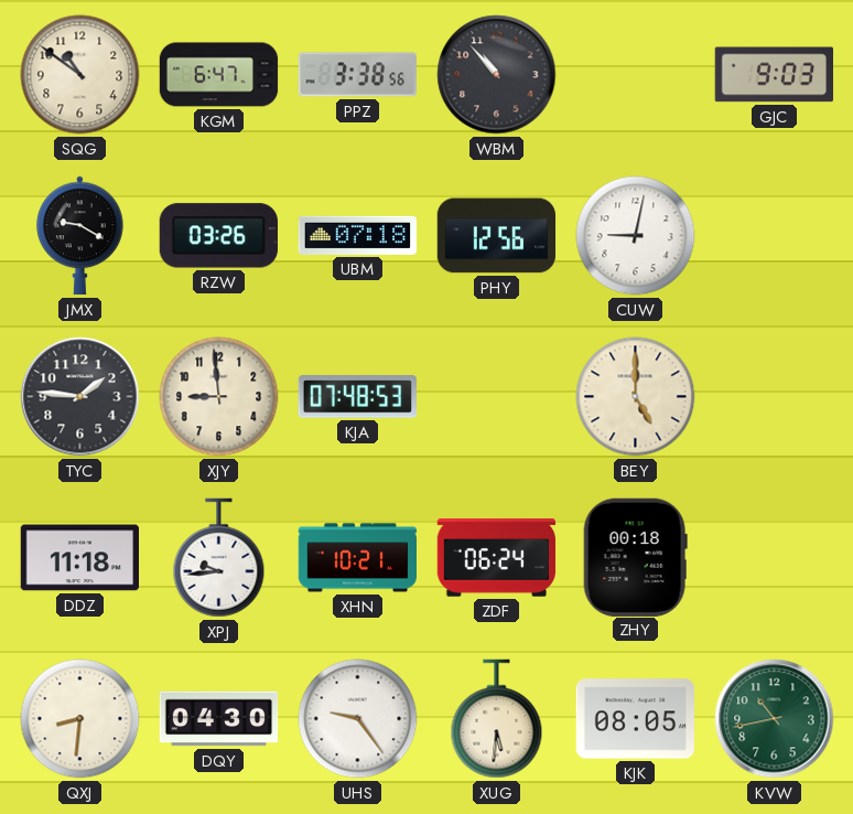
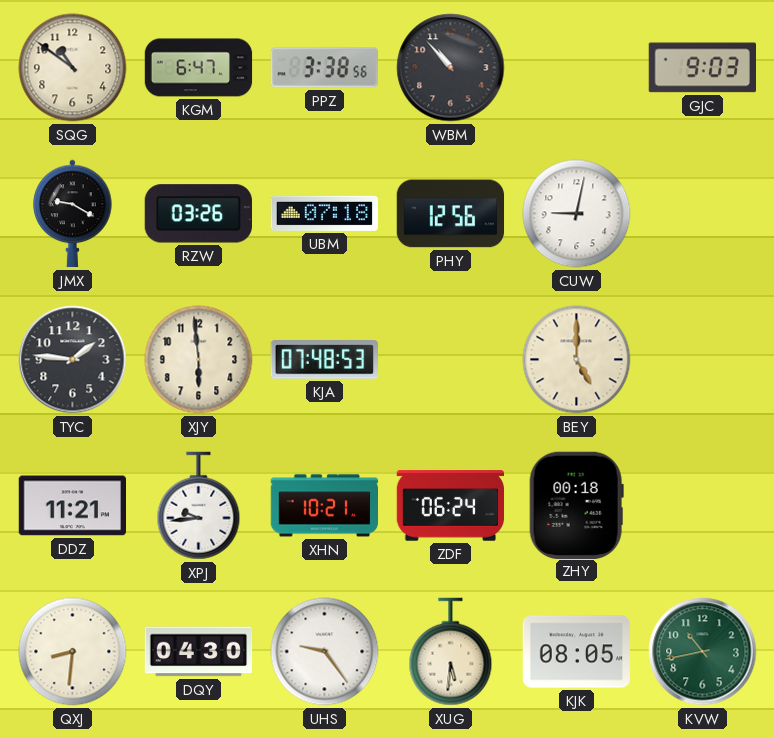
XJY: 8:59 -> 5:59
DDZ: 11:18 -> 11:21
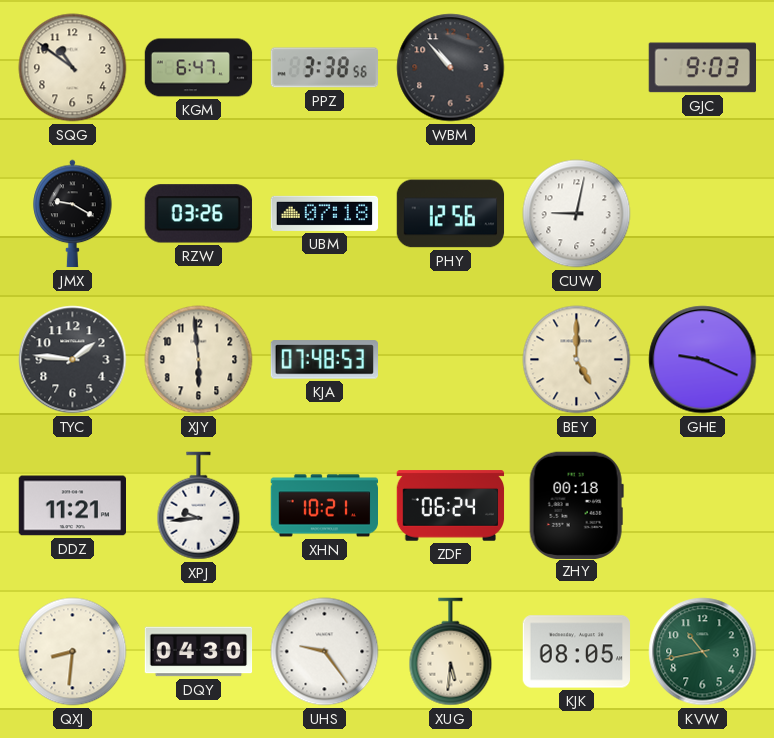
GHE: none -> 9:19
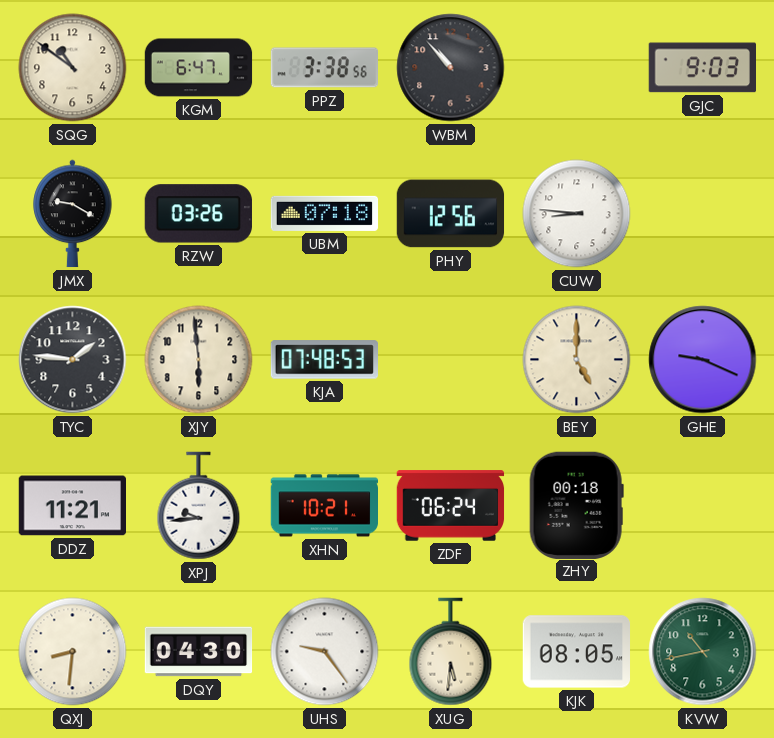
CUW: 9:02 -> 8:46
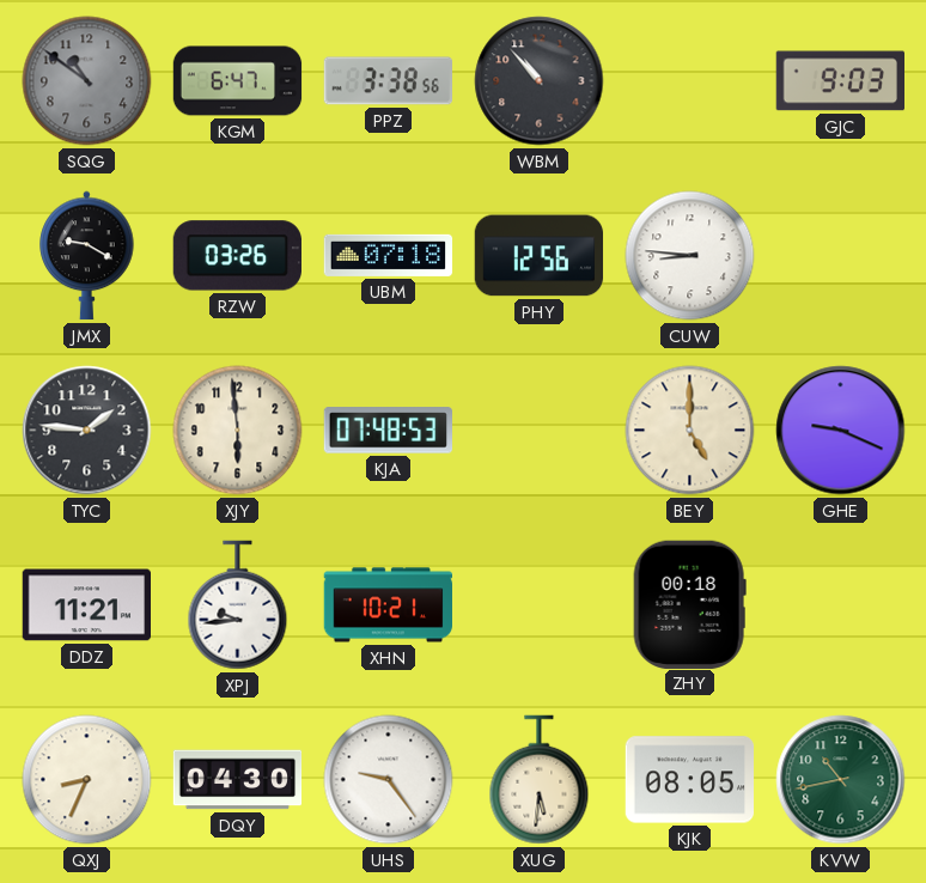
SQG dial: cream -> grey
ZDF: 06:24 -> none
QXJ: 8:31 -> 8:34
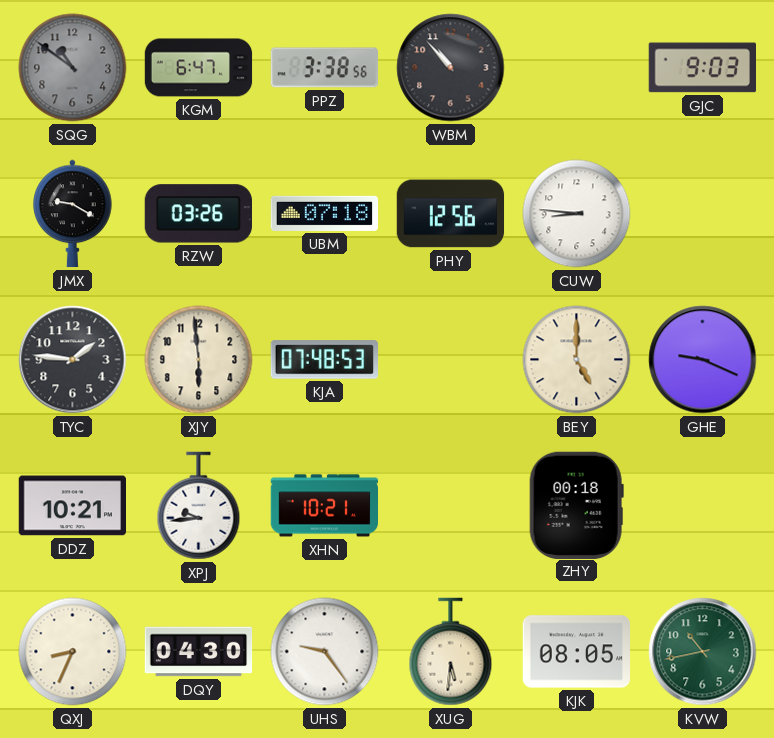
DDZ: 11:21 -> 10:21
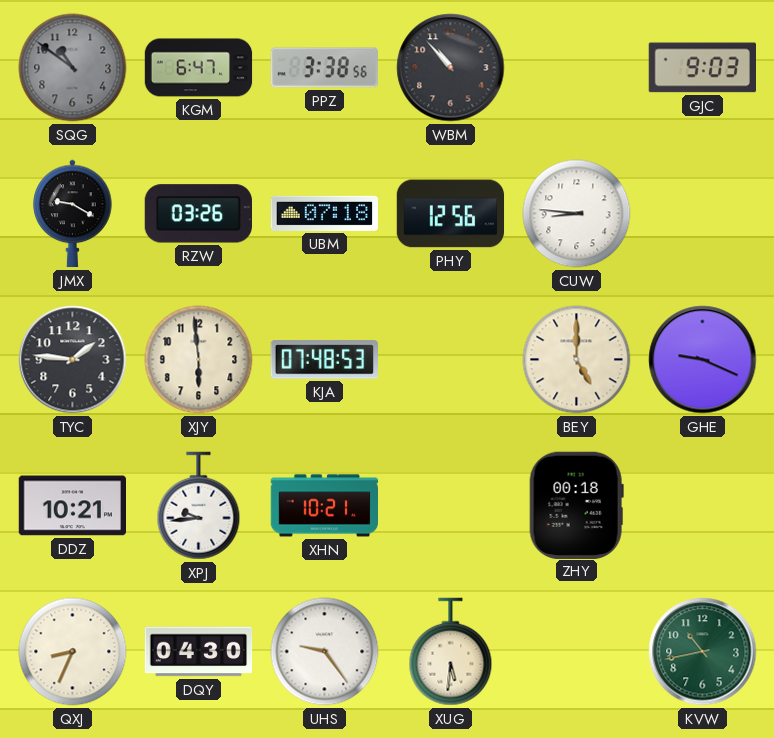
KJK: 08:05 -> none
